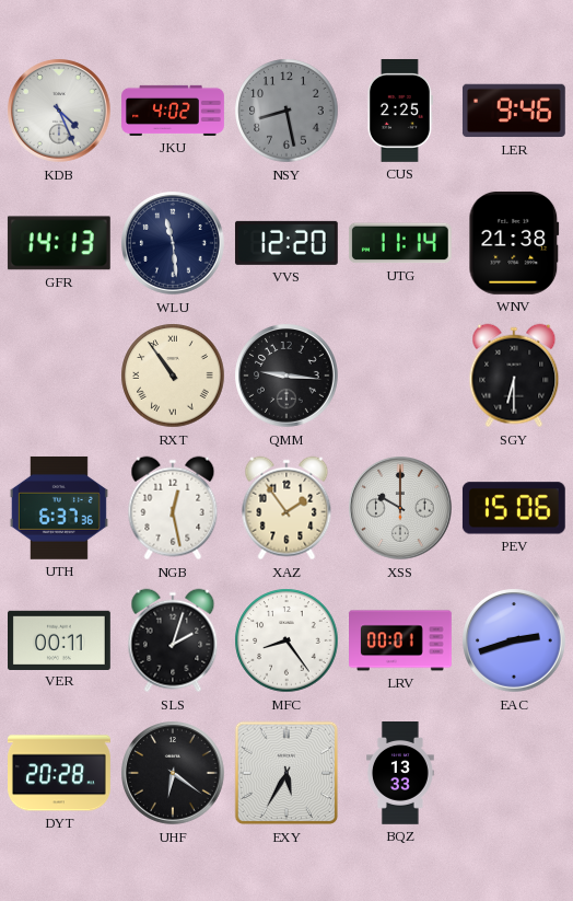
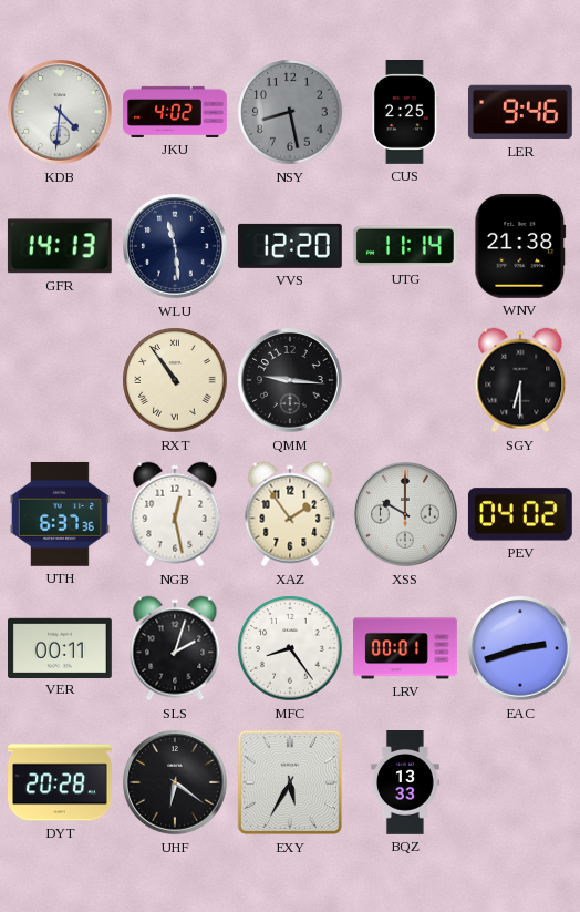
KDB: 4:26 -> 4:31
PEV: 15:06 -> 04:02
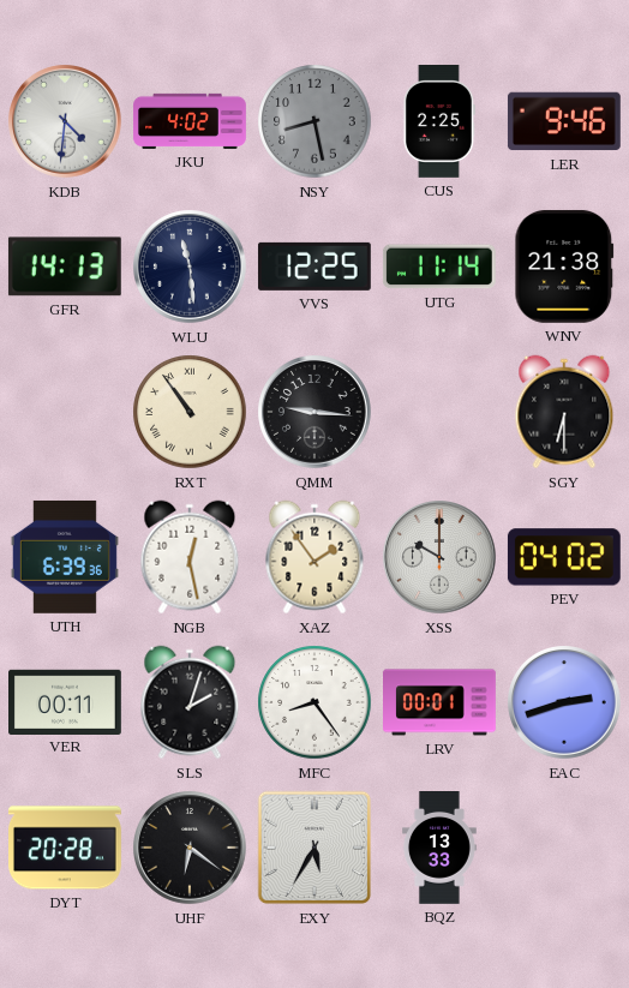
VVS: 12:20 -> 12:25
UTH: 6:37 -> 6:39
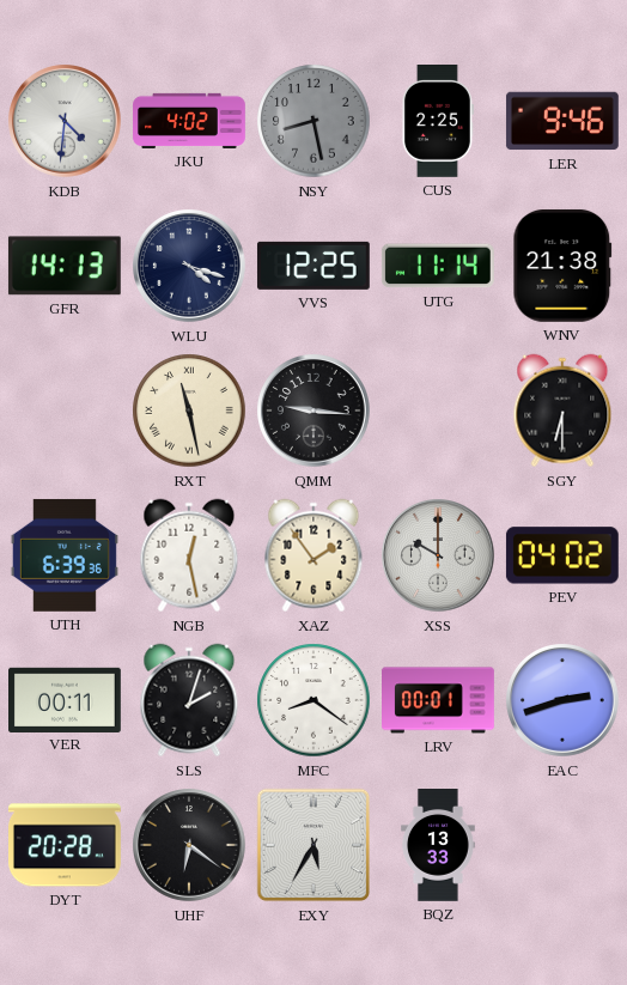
WLU: 11:29 -> 4:18
RXT: 10:54 -> 11:28
MFC: 8:24 -> 8:21
